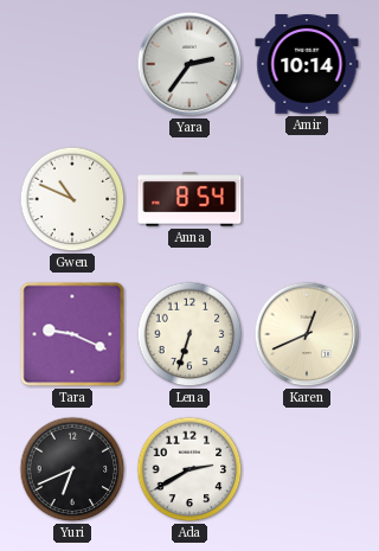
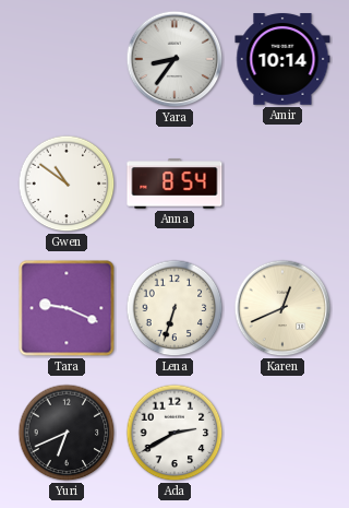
Yara: 2:36 -> 8:36
Gwen: 10:49 -> 10:51
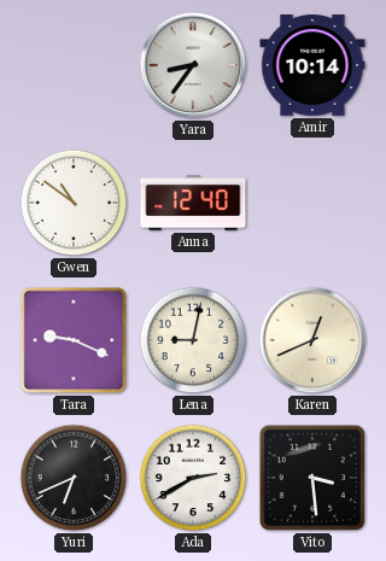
Anna: 8:54 -> 12:40
Lena: 6:33 -> 9:02
Vito: none -> 3:29
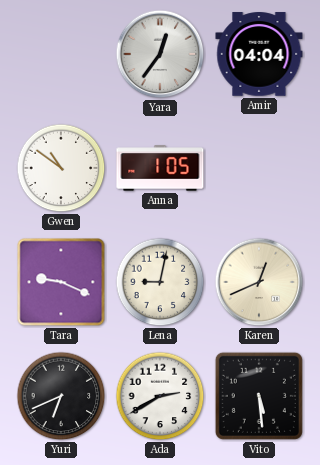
Yara: 8:36 -> 12:36
Amir: 10:14 -> 04:04
Anna: 12:40 -> 1:05
Vito: 3:29 -> 5:29
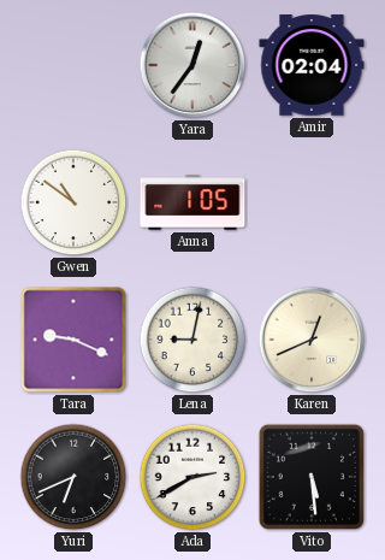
Amir: 04:04 -> 02:04
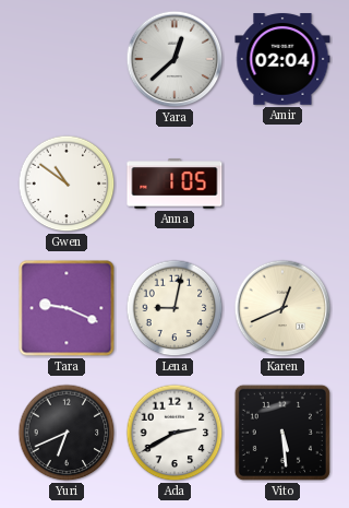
Yara: 12:36 -> 12:38
